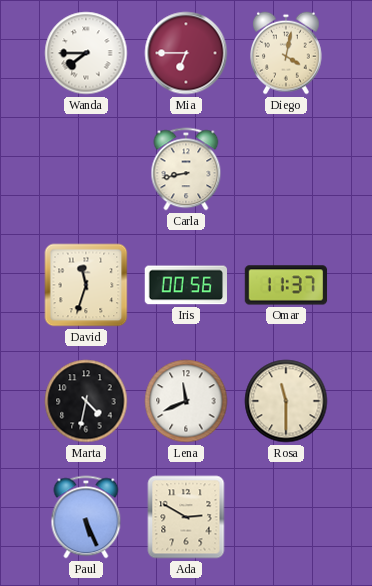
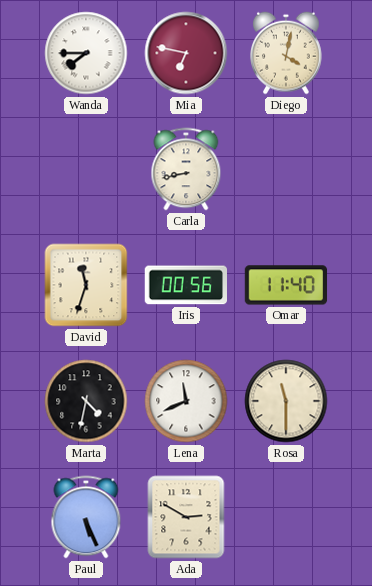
Mia: 6:45 -> 6:47
Omar: 11:37 -> 11:40
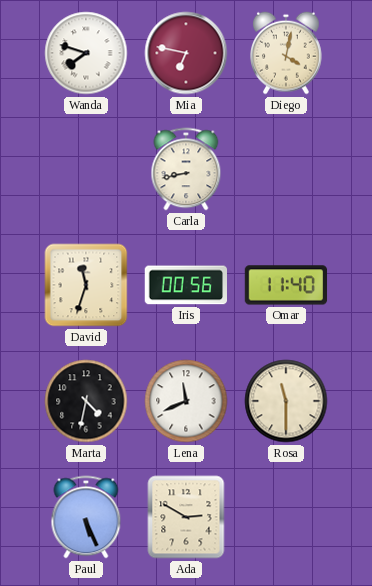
Wanda: 7:45 -> 7:48
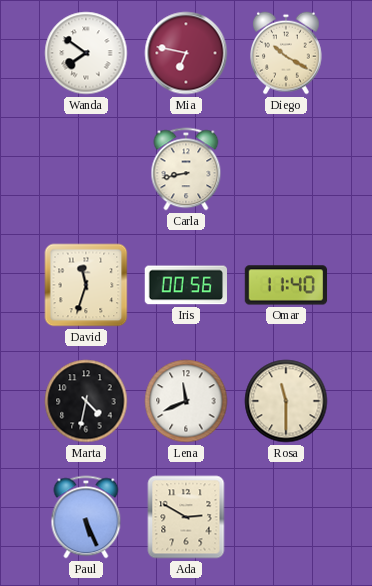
Wanda: 7:48 -> 7:51
Diego: 4:02 -> 10:20
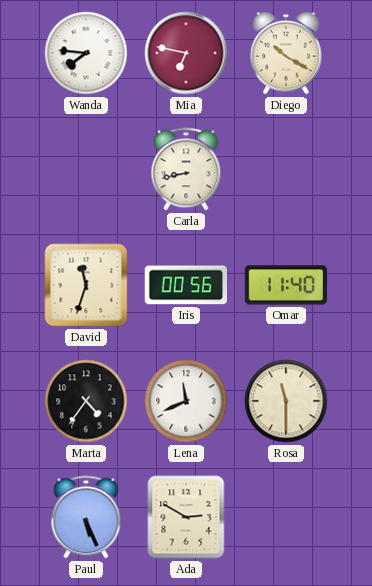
Wanda: 7:51 -> 7:46
Marta: 4:32 -> 4:36
